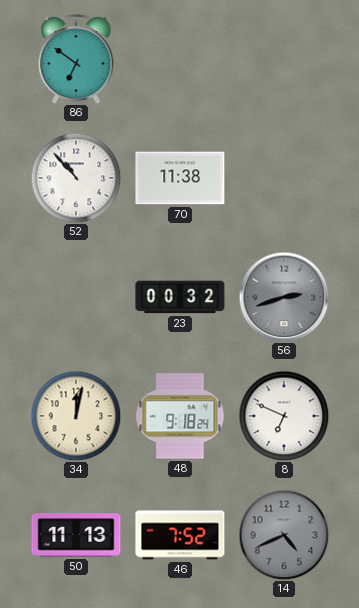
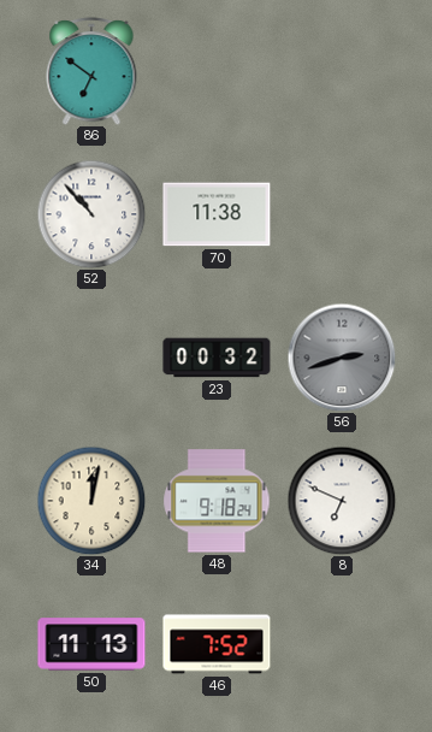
14: 4:41 -> none
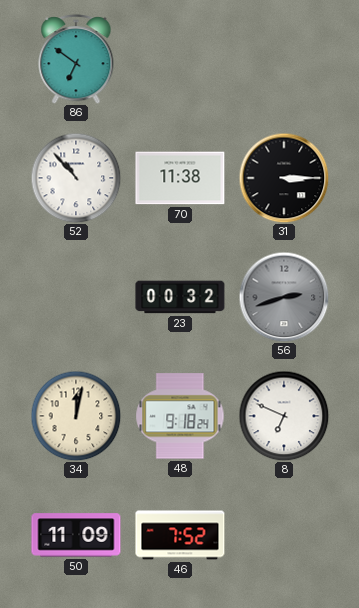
31: none -> 3:15
50: 11:13 -> 11:09
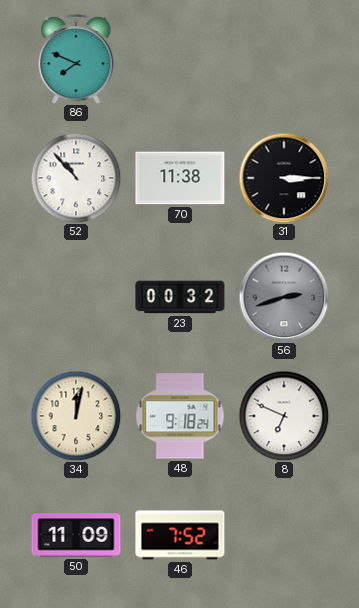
86: 6:51 -> 7:49
